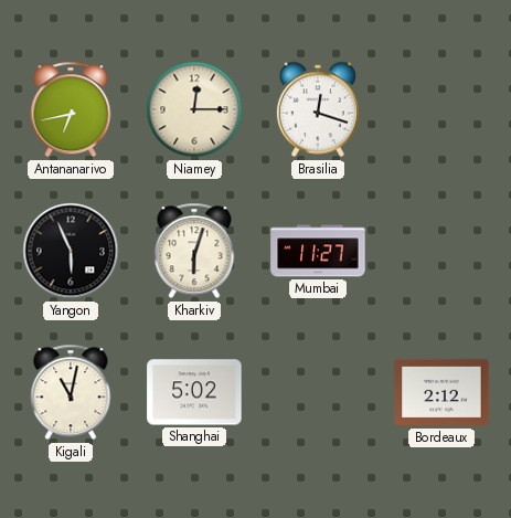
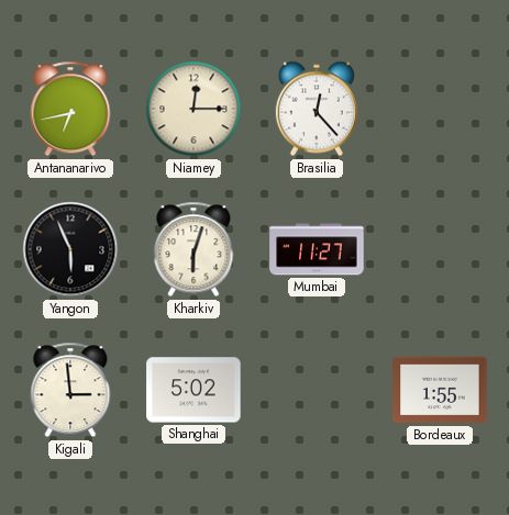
Brasilia: 12:18 -> 12:23
Kigali: 11:02 -> 2:59
Bordeaux: 2:12 -> 1:55
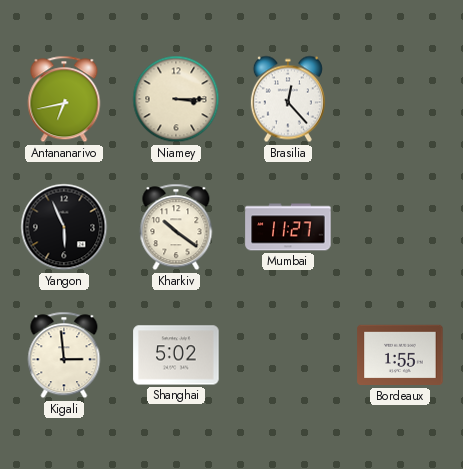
Niamey: 12:15 -> 3:15
Kharkiv: 6:03 -> 10:21
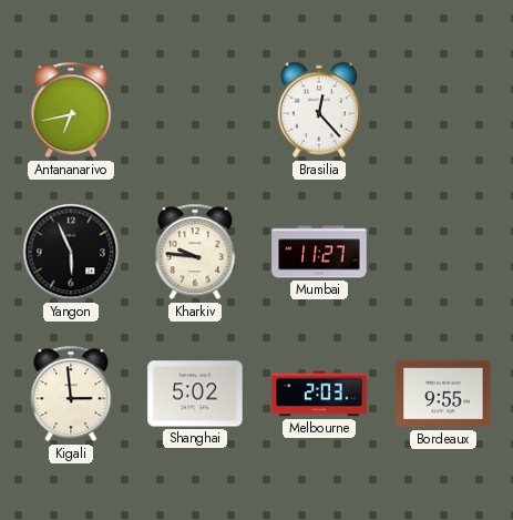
Niamey: 3:15 -> none
Kharkiv: 10:21 -> 9:46
Melbourne: none -> 2:03
Bordeaux: 1:55 -> 9:55
